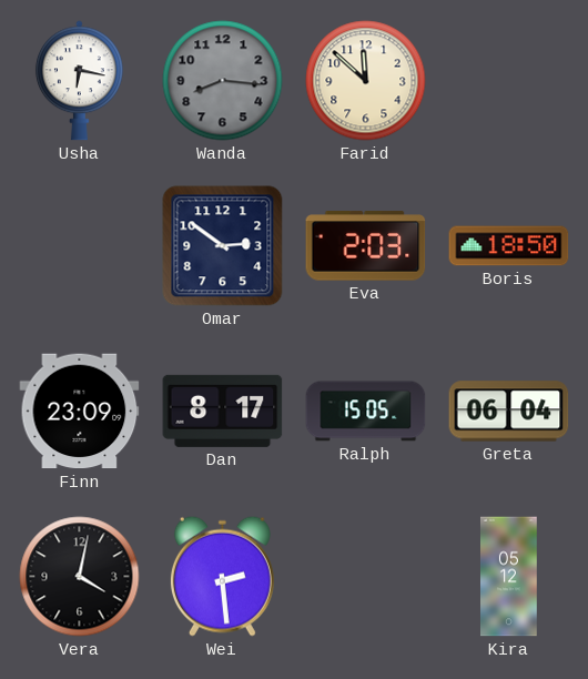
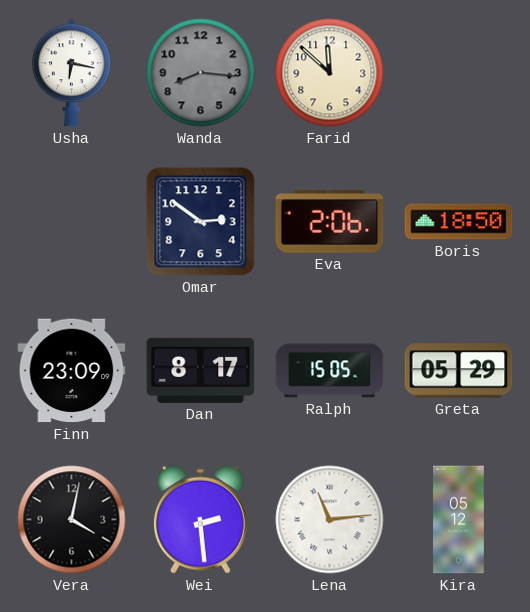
Eva: 2:03 -> 2:06
Greta: 06:04 -> 05:29
Lena: none -> 11:14
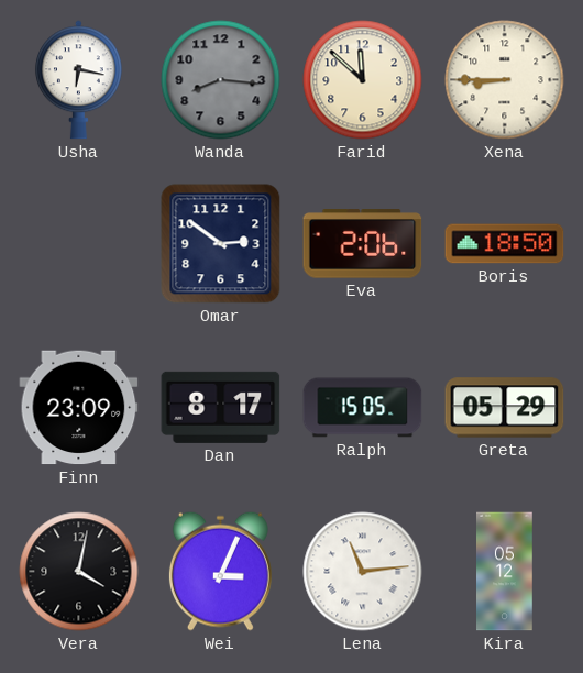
Xena: none -> 8:45
Wei: 2:29 -> 3:04
